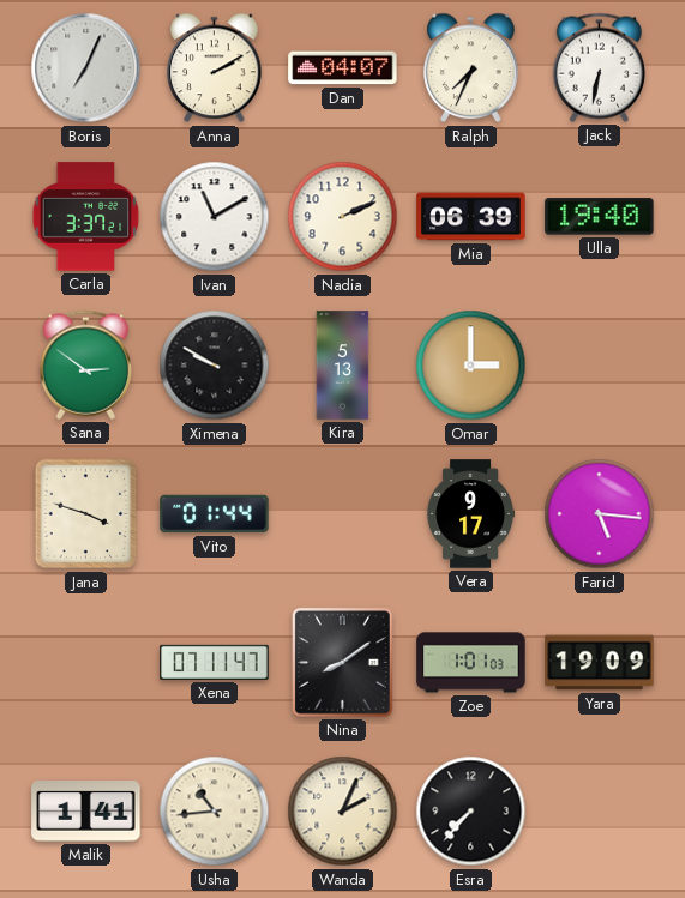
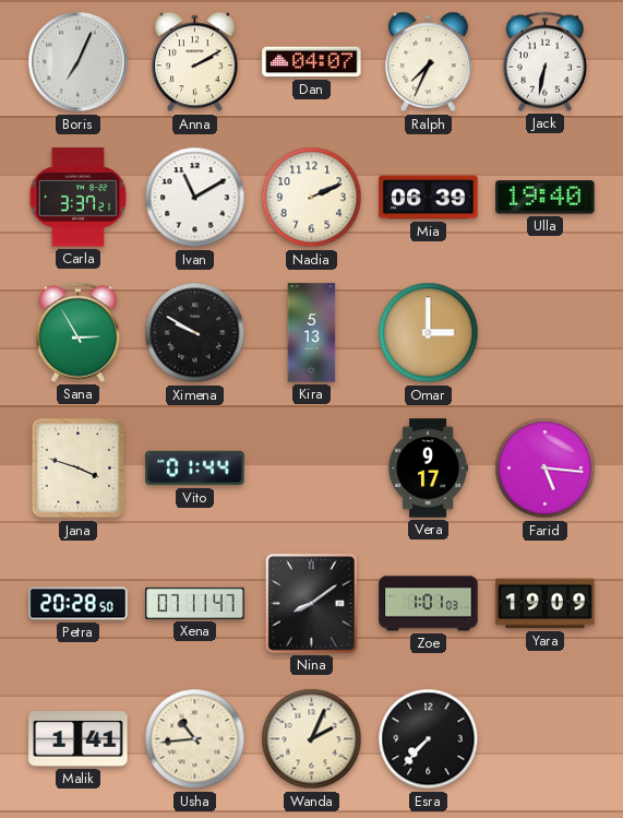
Sana: 2:51 -> 2:55
Petra: none -> 20:28
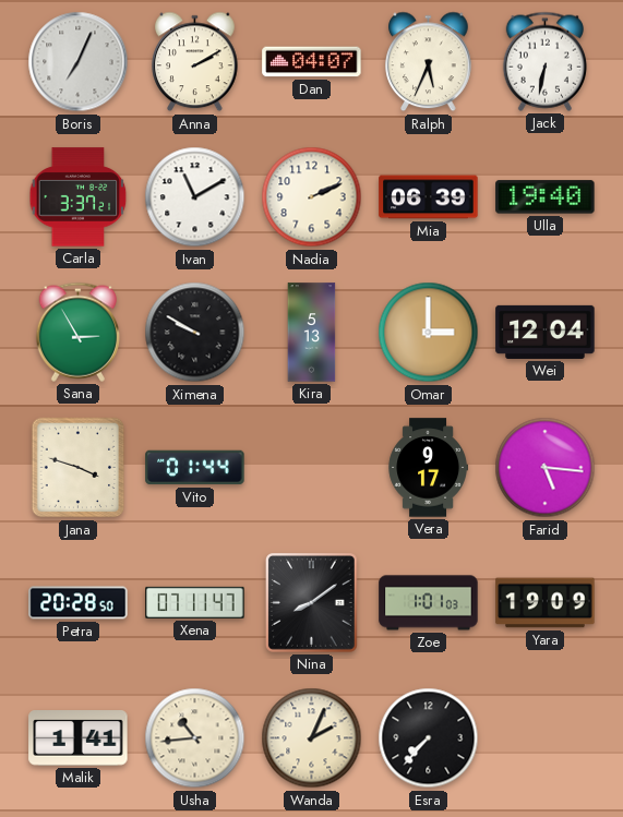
Ralph: 7:34 -> 5:34
Wei: none -> 12:04
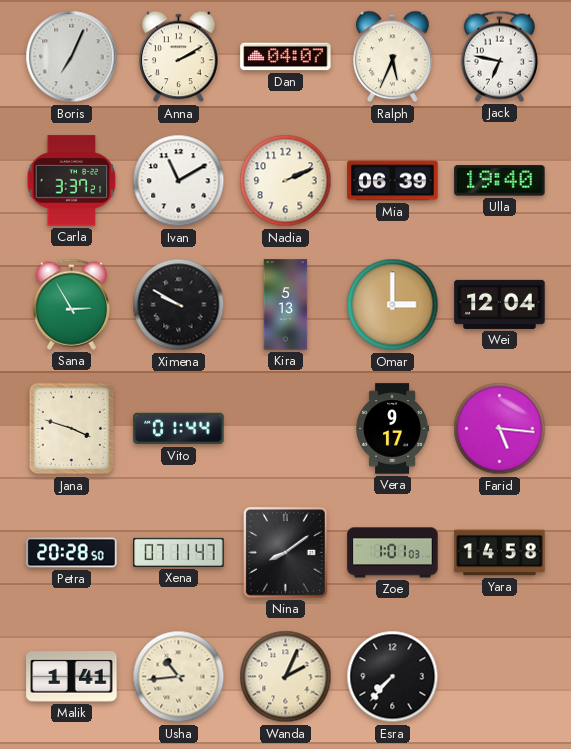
Jack: 6:32 -> 6:47
Yara: 19:09 -> 14:58
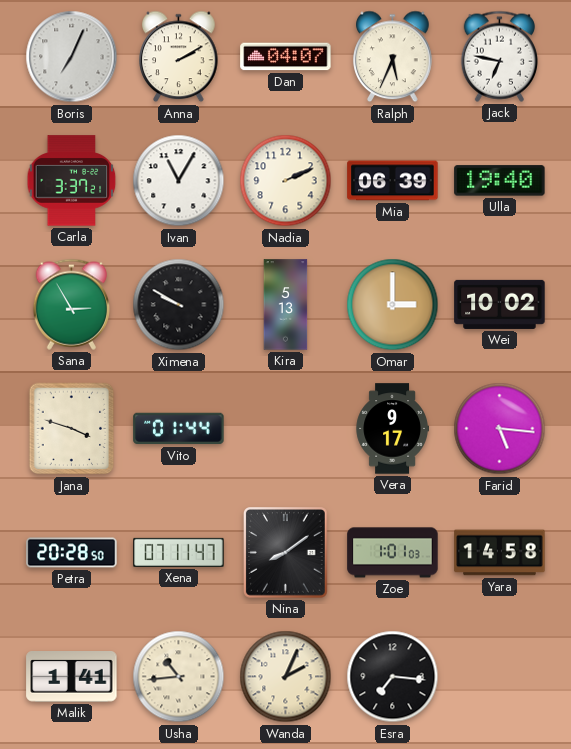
Ivan: 11:10 -> 11:05
Wei: 12:04 -> 10:02
Esra: 7:37 -> 7:16
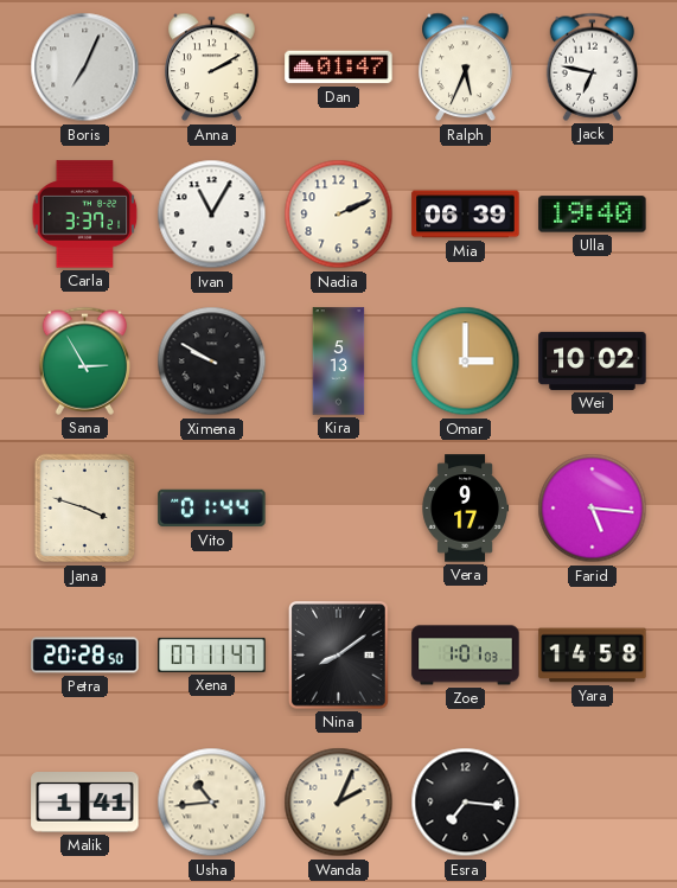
Dan: 04:07 -> 01:47
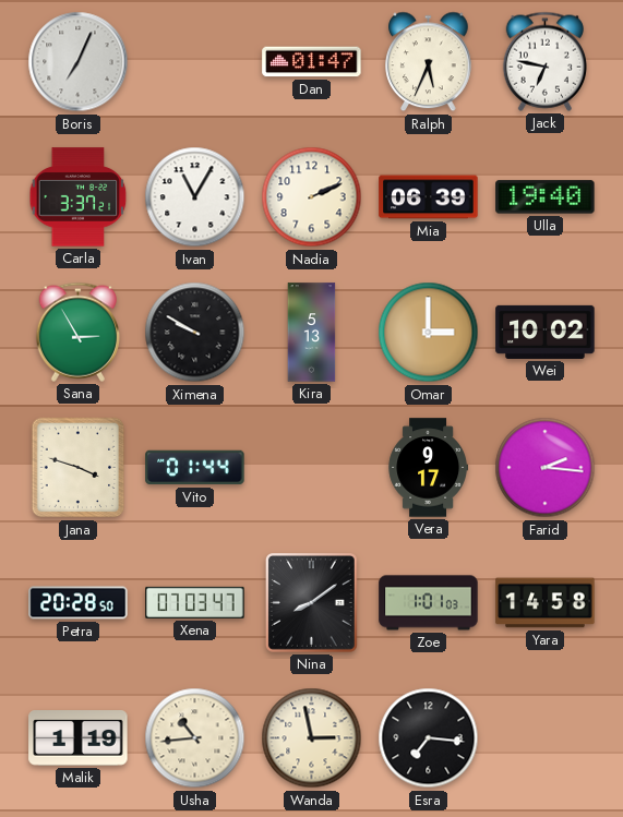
Anna: 2:10 -> none
Farid: 5:16 -> 2:16
Xena: 07:11 -> 07:03
Malik: 1:41 -> 1:19
Wanda: 2:04 -> 2:58
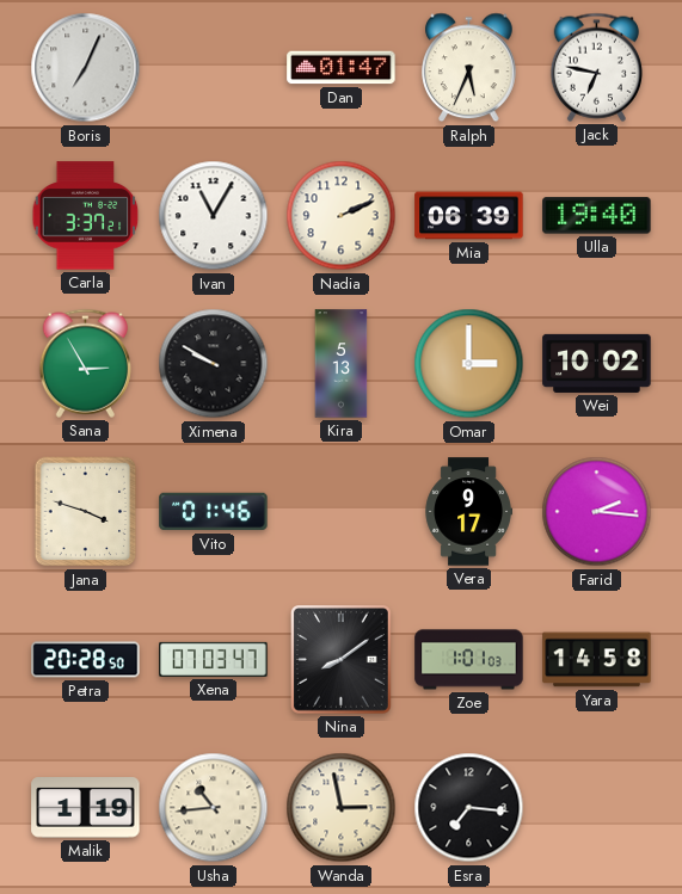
Vito: 01:44 -> 01:46
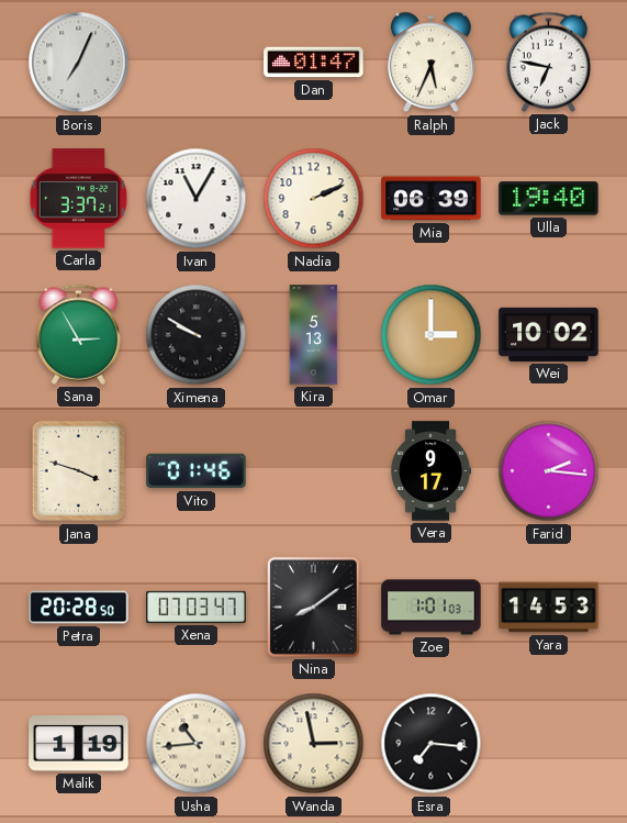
Yara: 14:58 -> 14:53
